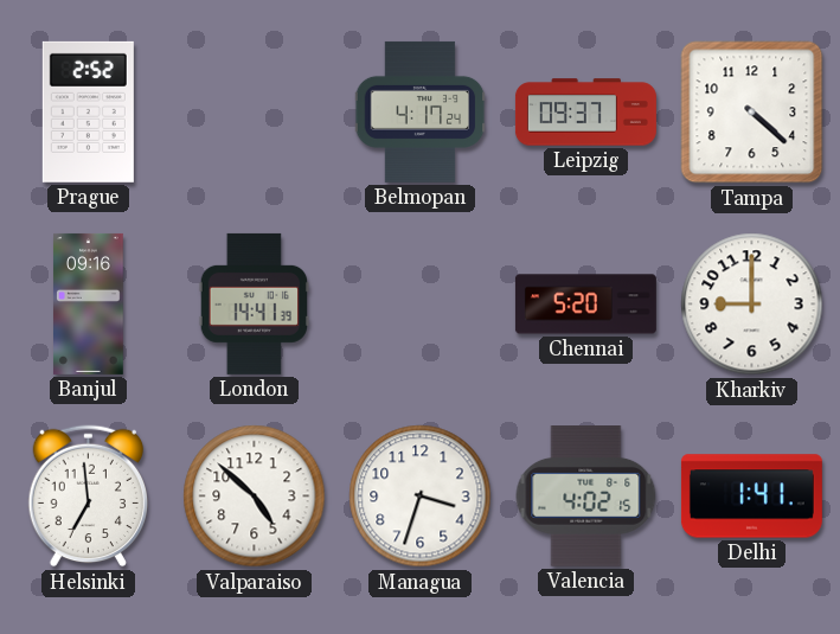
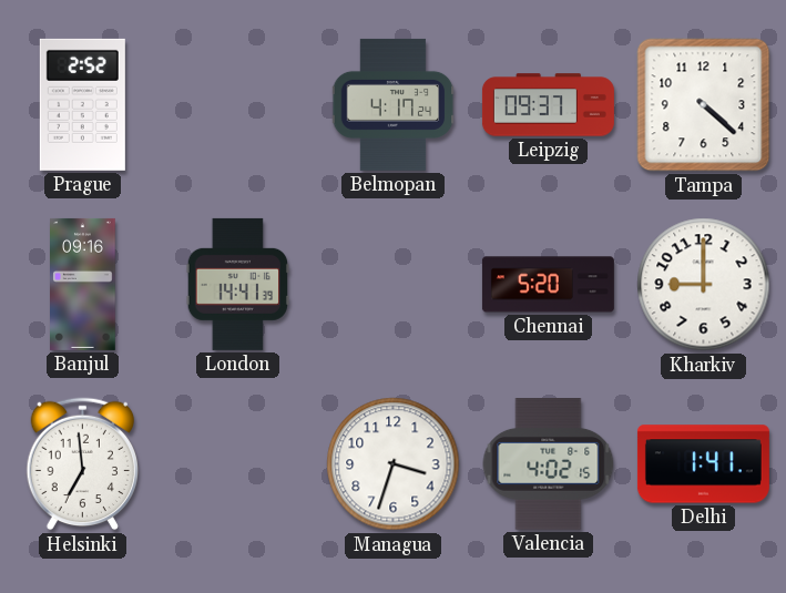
Valparaiso: 4:52 -> none
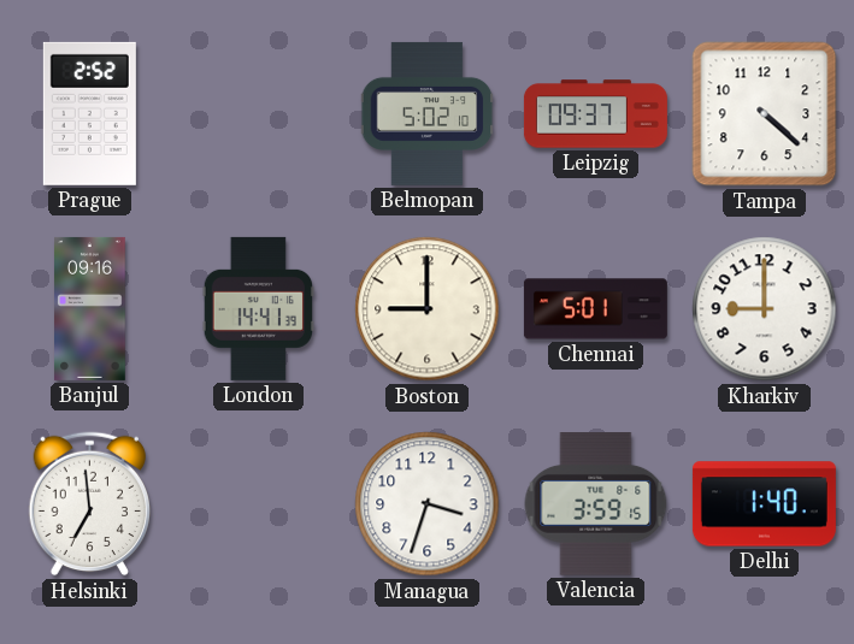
Belmopan: 4:17 -> 5:02
Boston: none -> 9:00
Chennai: 5:20 -> 5:01
Valencia: 4:02 -> 3:59
Delhi: 1:41 -> 1:40
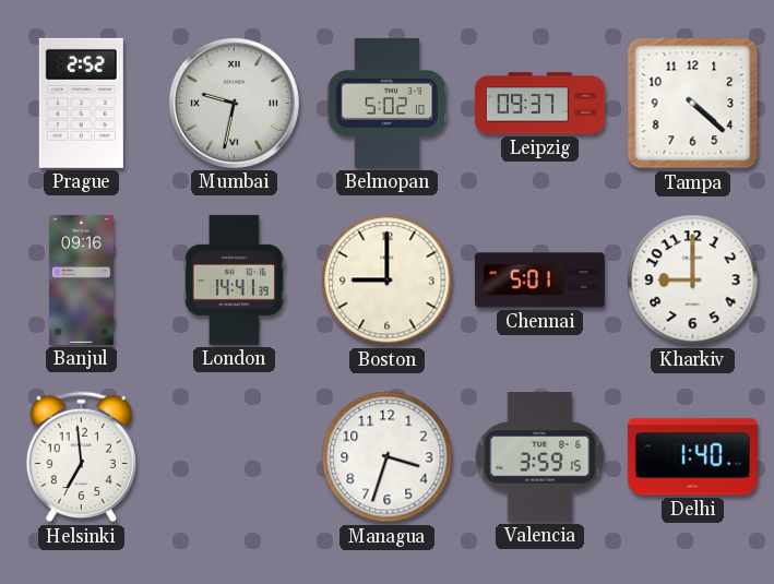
Mumbai: none -> 9:32
